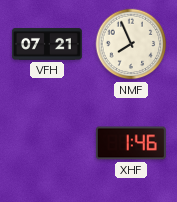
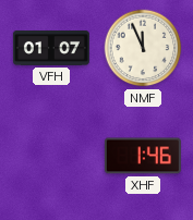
VFH: 07:21 -> 01:07
NMF: 7:56 -> 11:56
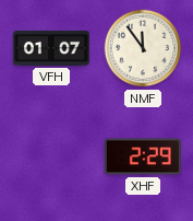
NMF: 11:56 -> 11:54
XHF: 1:46 -> 2:29
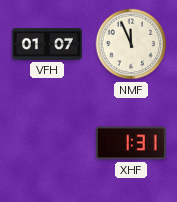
NMF: 11:54 -> 11:56
XHF: 2:29 -> 1:31
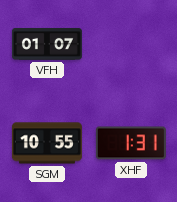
NMF: 11:56 -> none
SGM: none -> 10:55
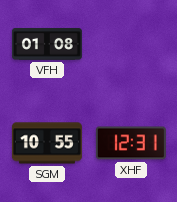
VFH: 01:07 -> 01:08
XHF: 1:31 -> 12:31
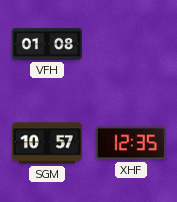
SGM: 10:55 -> 10:57
XHF: 12:31 -> 12:35
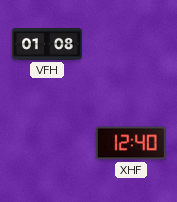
SGM: 10:57 -> none
XHF: 12:35 -> 12:40
